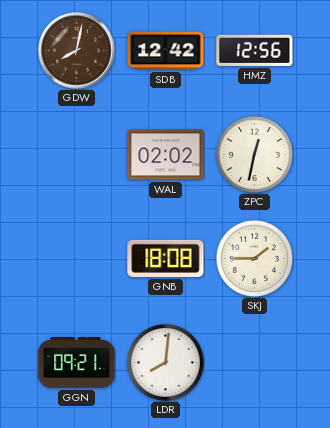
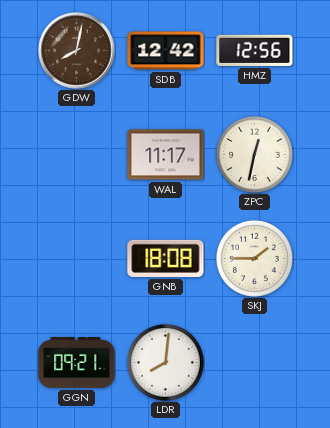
WAL: 02:02 -> 11:17
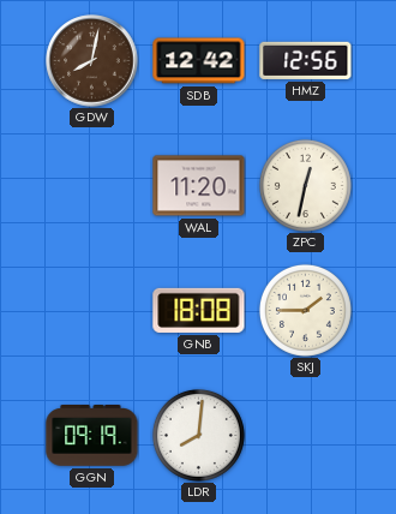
WAL: 11:17 -> 11:20
GGN: 09:21 -> 09:19
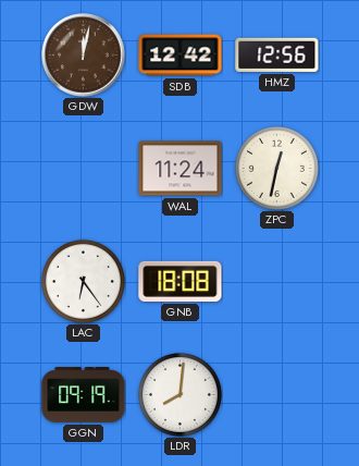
GDW: 8:02 -> 12:02
WAL: 11:20 -> 11:24
LAC: none -> 6:24
SKJ: 1:45 -> none
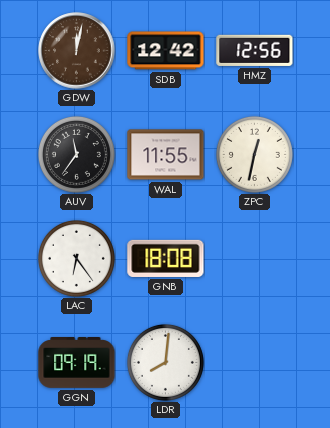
AUV: none -> 11:36
WAL: 11:24 -> 11:55
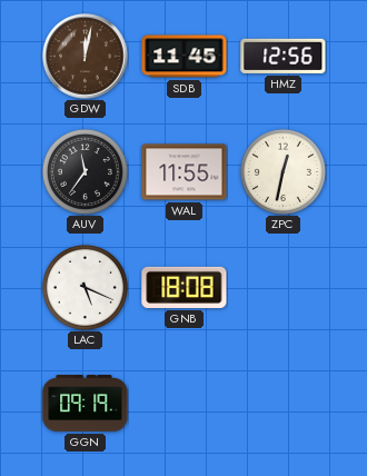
SDB: 12:42 -> 11:45
LAC: 6:24 -> 5:19
LDR: 8:01 -> none
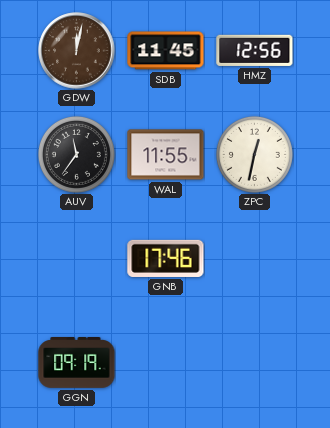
LAC: 5:19 -> none
GNB: 18:08 -> 17:46
